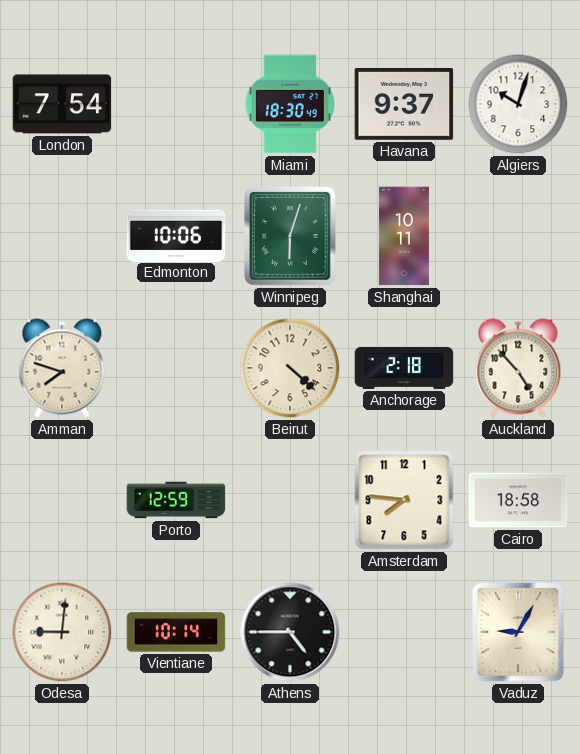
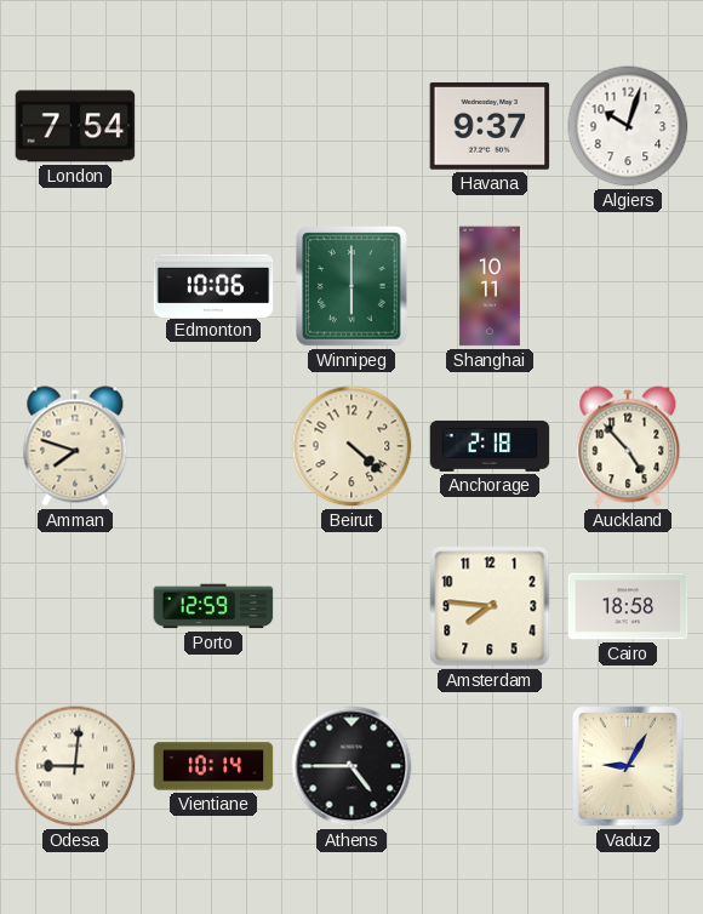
Miami: 18:30 -> none
Winnipeg: 6:03 -> 6:00
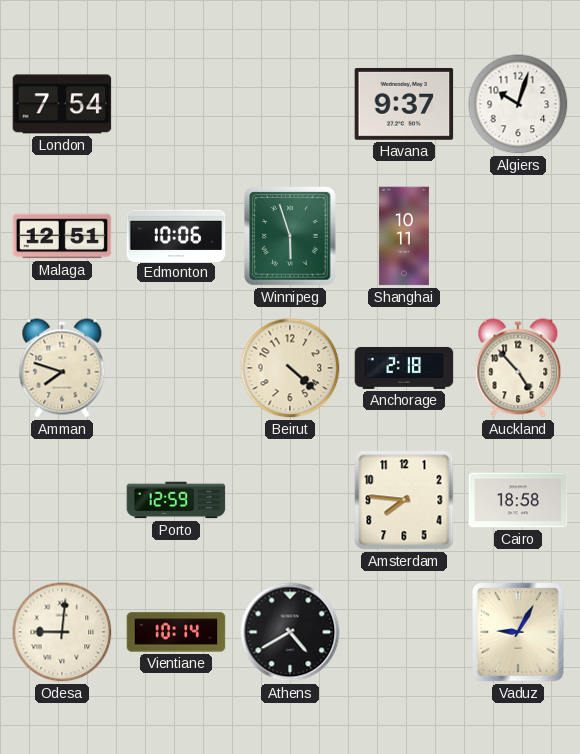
Malaga: none -> 12:51
Winnipeg: 6:00 -> 5:57
Athens: 4:45 -> 4:40
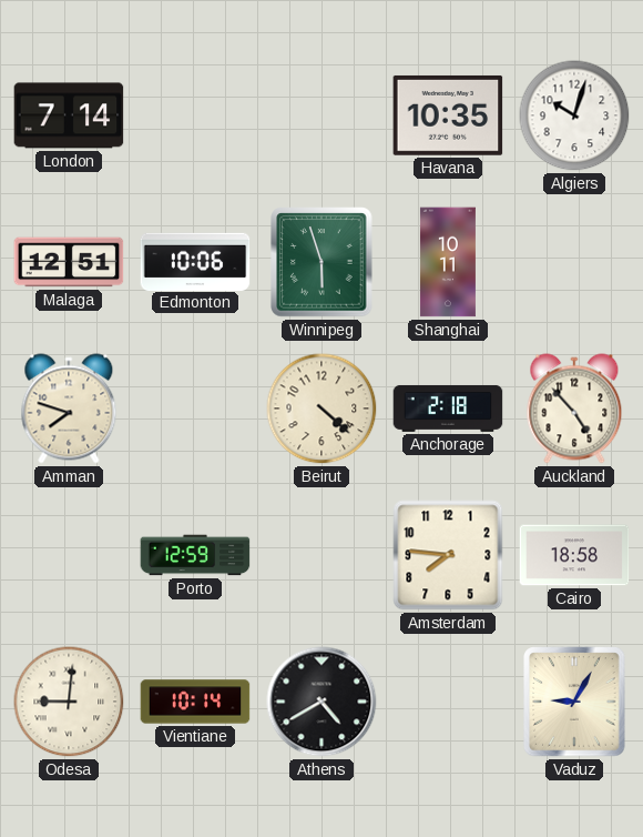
London: 7:54 -> 7:14
Havana: 9:37 -> 10:35
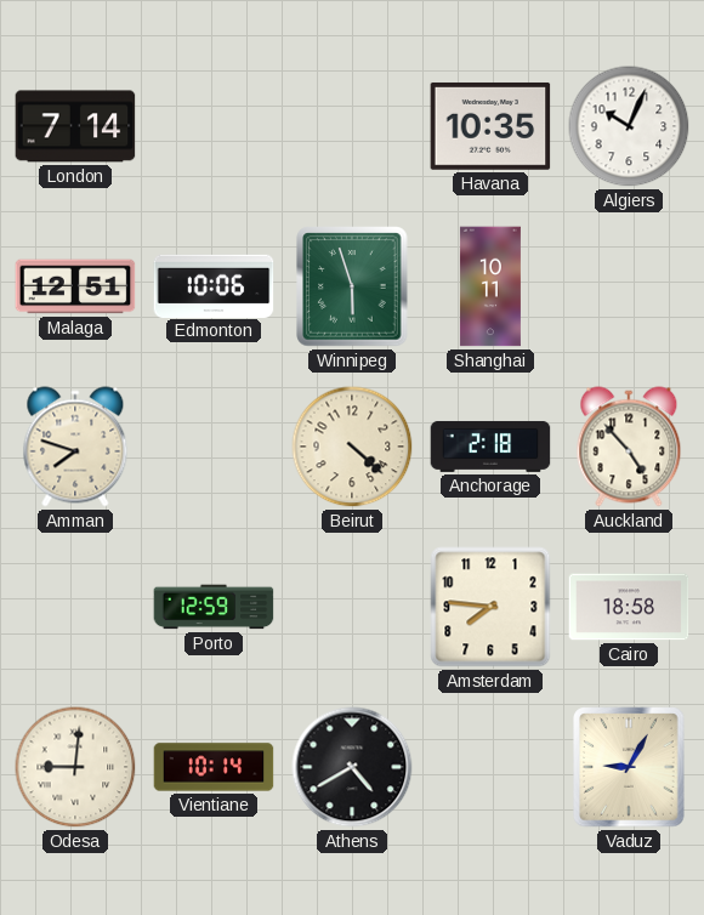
Algiers: 10:03 -> 10:04
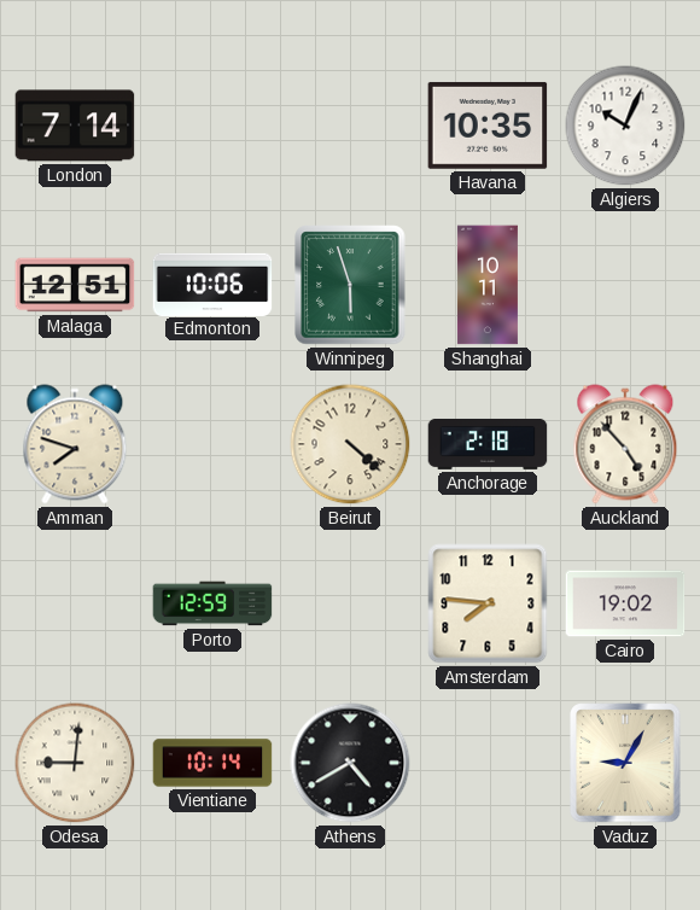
Cairo: 18:58 -> 19:02
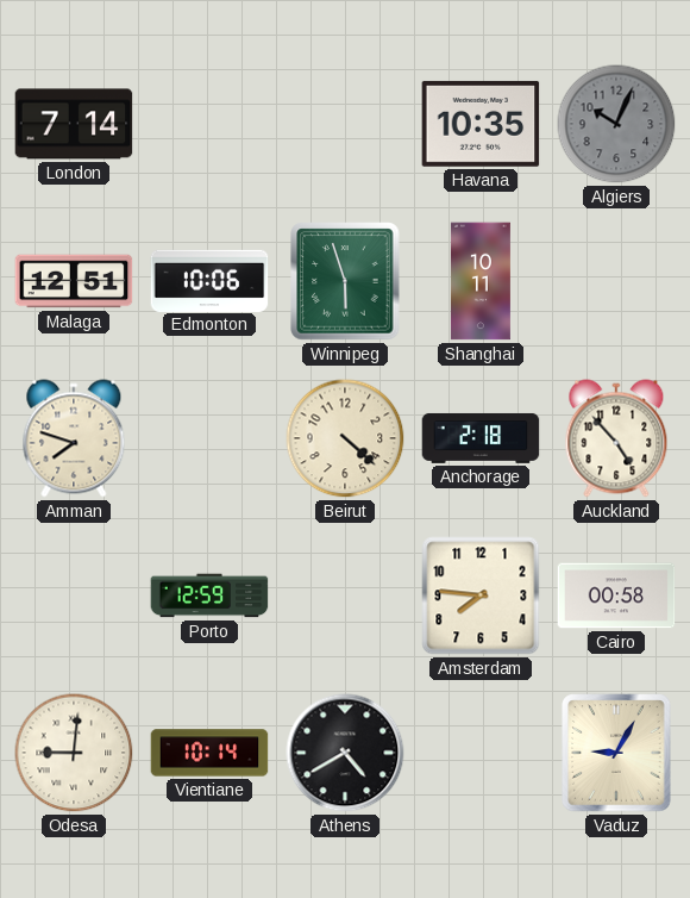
Algiers dial: white -> grey
Cairo: 19:02 -> 00:58
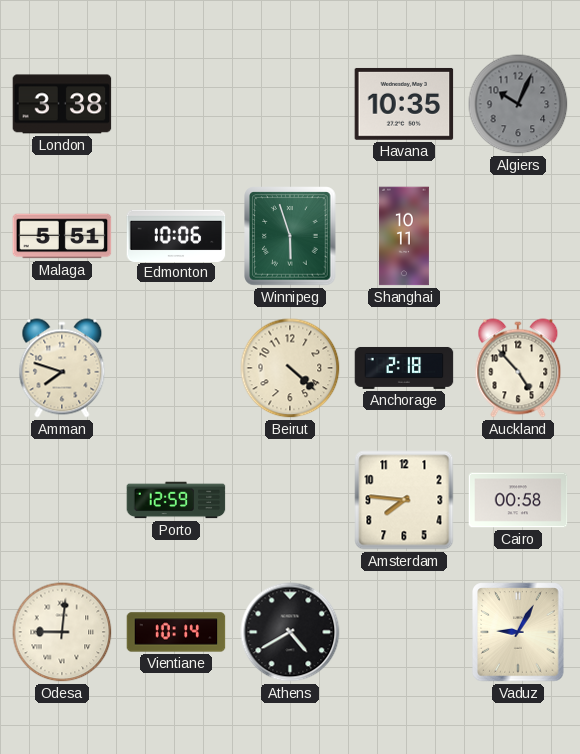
London: 7:14 -> 3:38
Malaga: 12:51 -> 5:51
